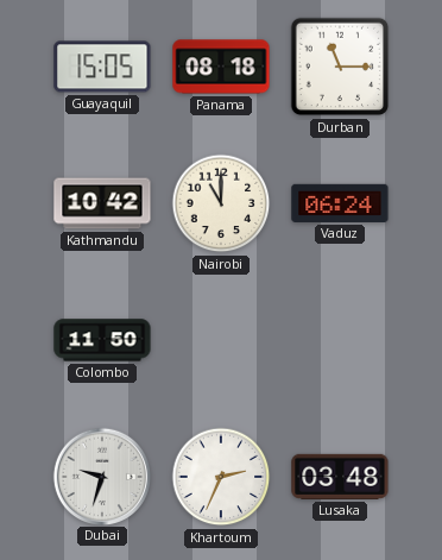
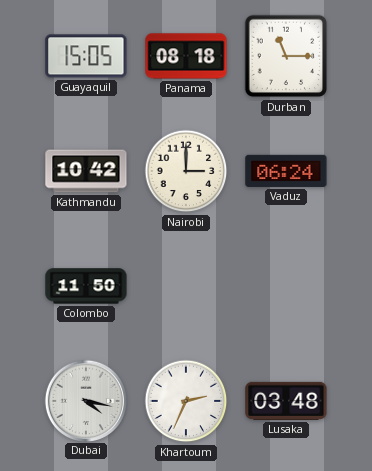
Nairobi: 11:00 -> 3:00
Dubai: 9:33 -> 4:17
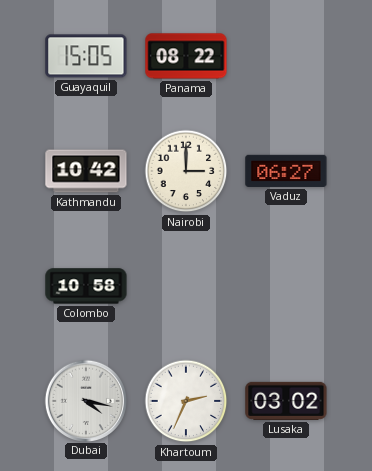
Panama: 08:18 -> 08:22
Durban: 11:15 -> none
Vaduz: 06:24 -> 06:27
Colombo: 11:50 -> 10:58
Lusaka: 03:48 -> 03:02
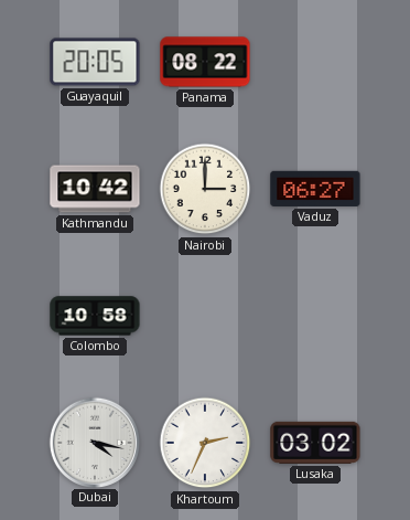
Guayaquil: 15:05 -> 20:05
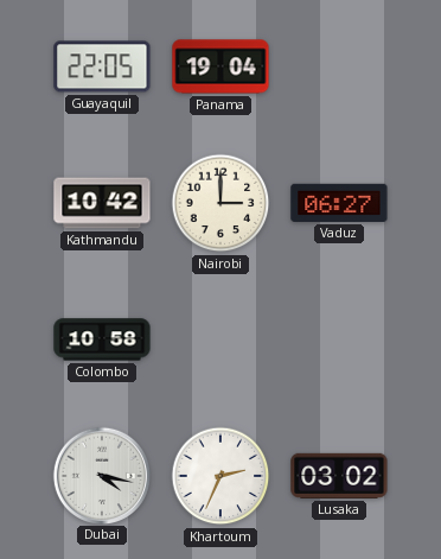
Guayaquil: 20:05 -> 22:05
Panama: 08:22 -> 19:04
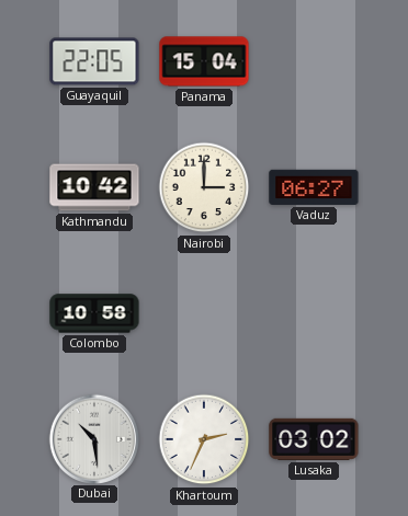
Panama: 19:04 -> 15:04
Dubai: 4:17 -> 10:29
